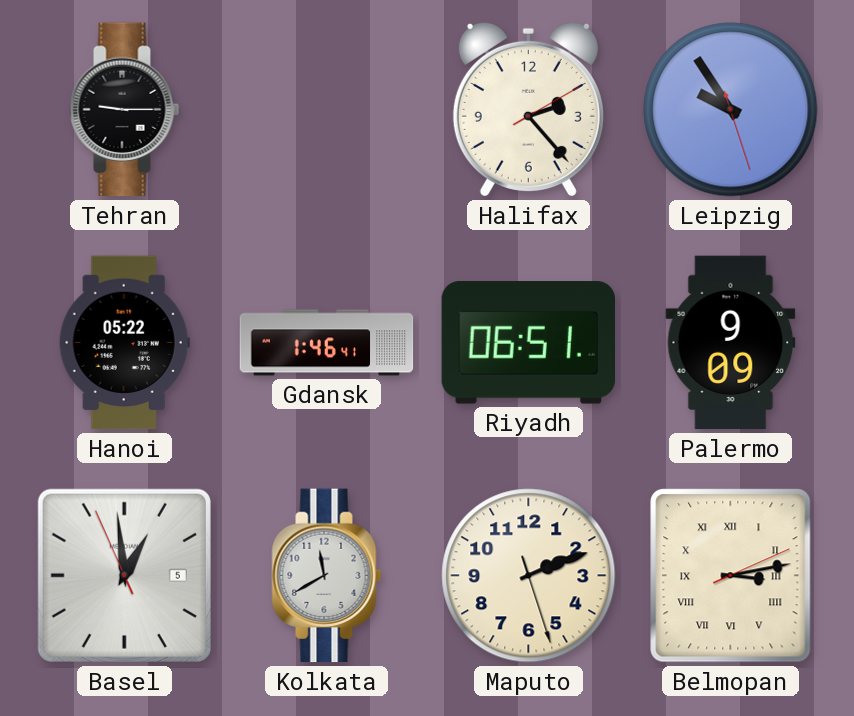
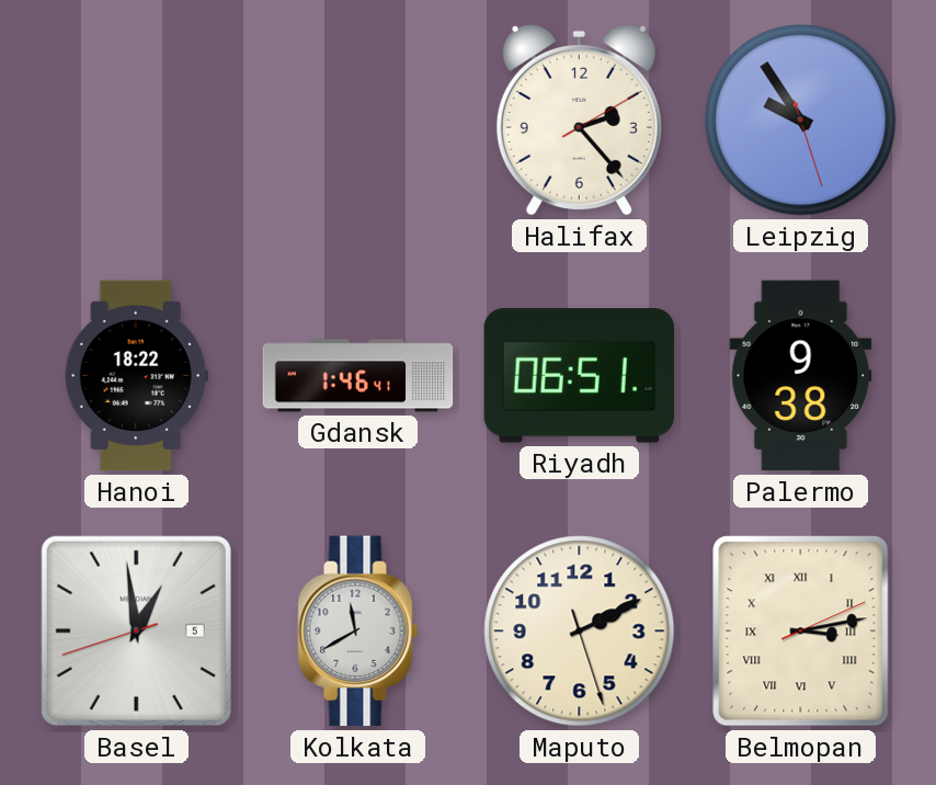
Tehran: 9:15 -> none
Hanoi: 05:22 -> 18:22
Palermo: 9:09 -> 9:38
Basel: 12:58:56 -> 12:58:42
Maputo: 2:11 -> 2:10
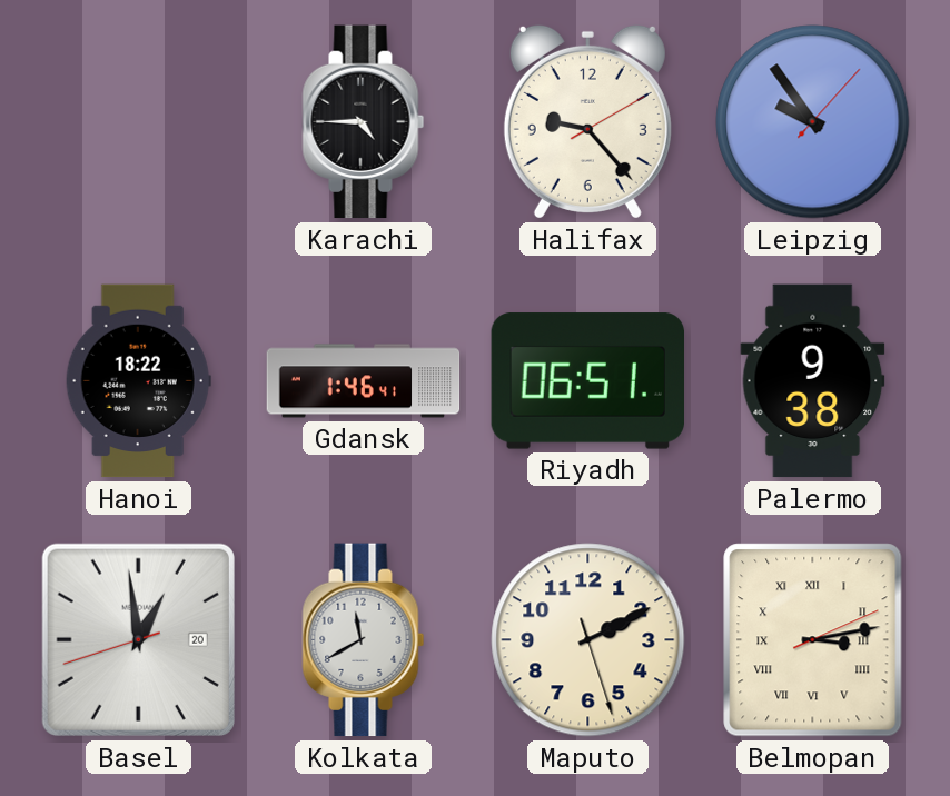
Karachi: none -> 4:45
Halifax: 2:23 -> 9:23
Leipzig: 9:54:27 -> 9:54:07
Basel date: 5 -> 20
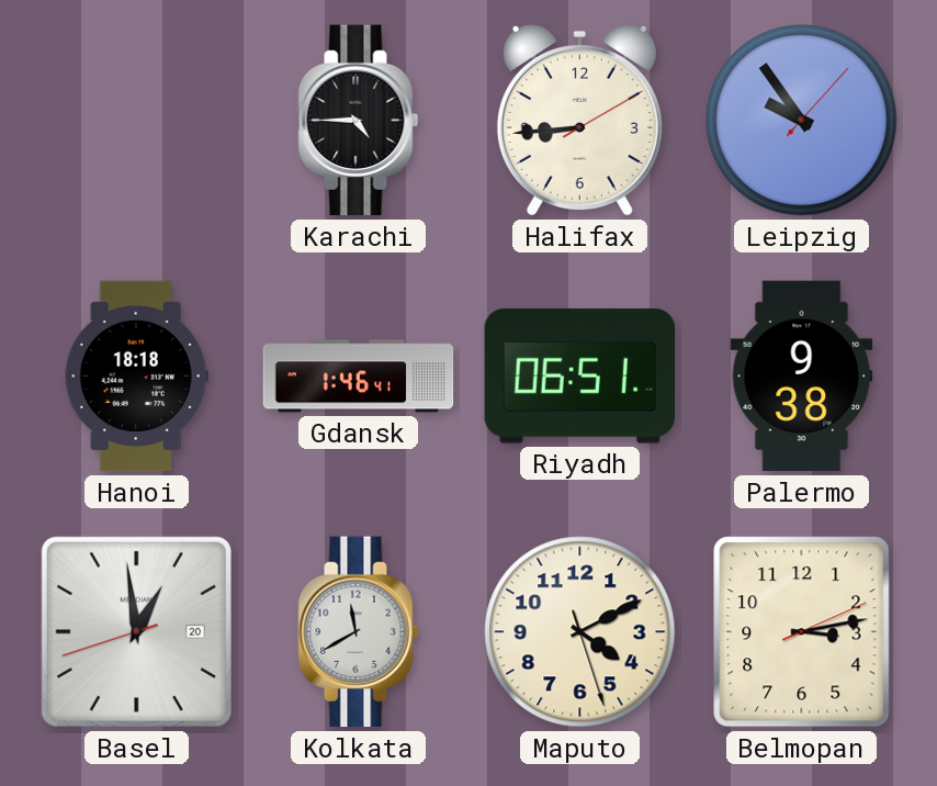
Halifax: 9:23 -> 8:44
Hanoi: 18:22 -> 18:18
Maputo: 2:10 -> 4:10
Belmopan numerals: Roman -> Arabic
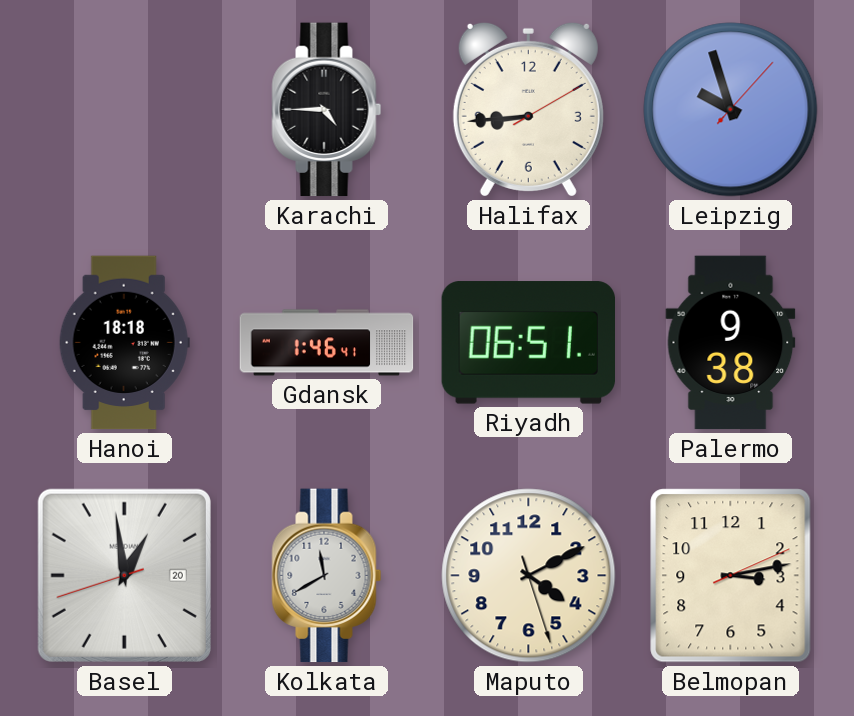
Leipzig: 9:54 -> 9:57
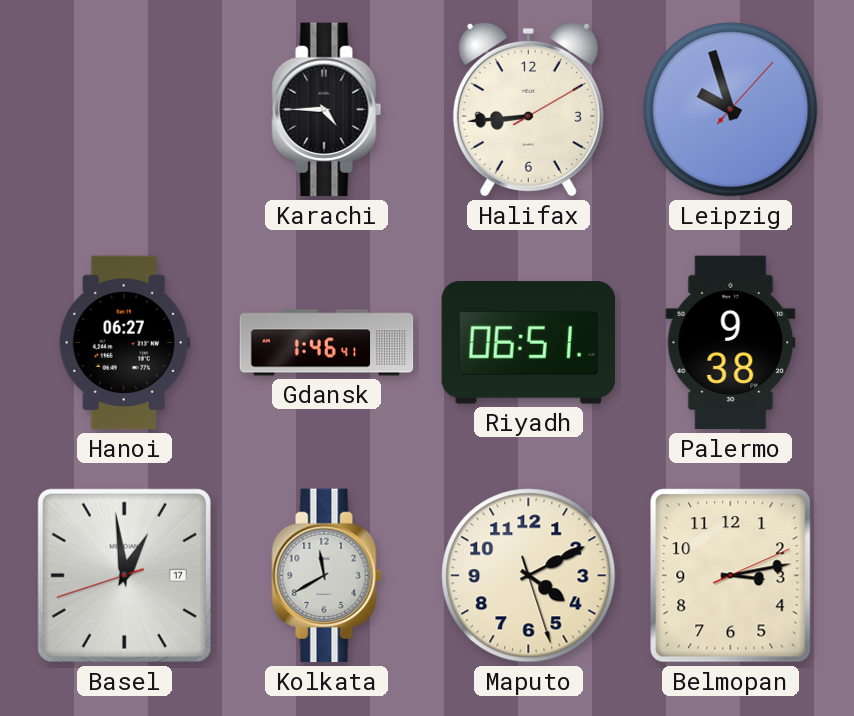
Hanoi: 18:18 -> 06:27
Basel date: 20 -> 17
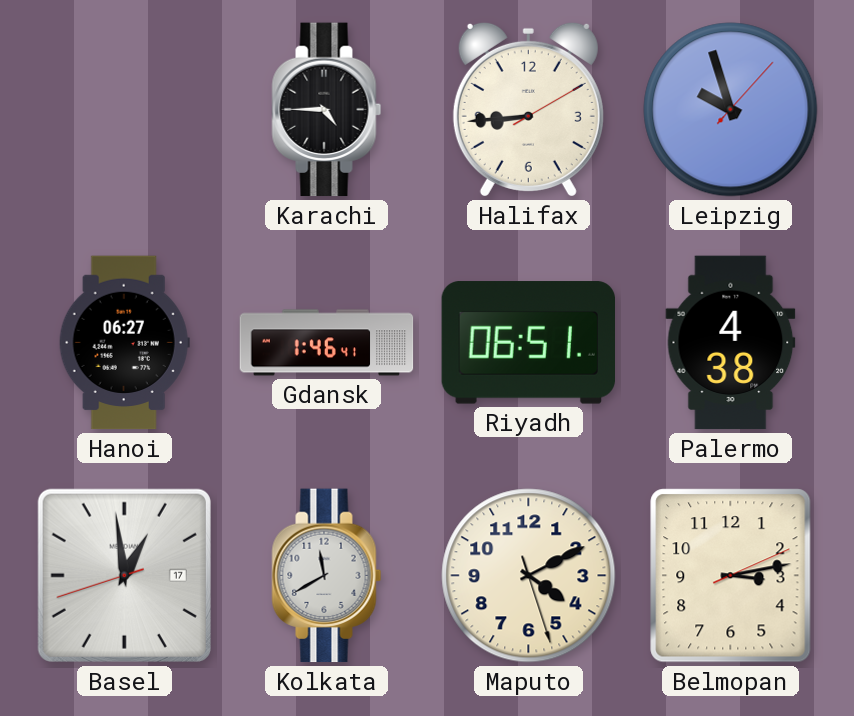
Palermo: 9:38 -> 4:38
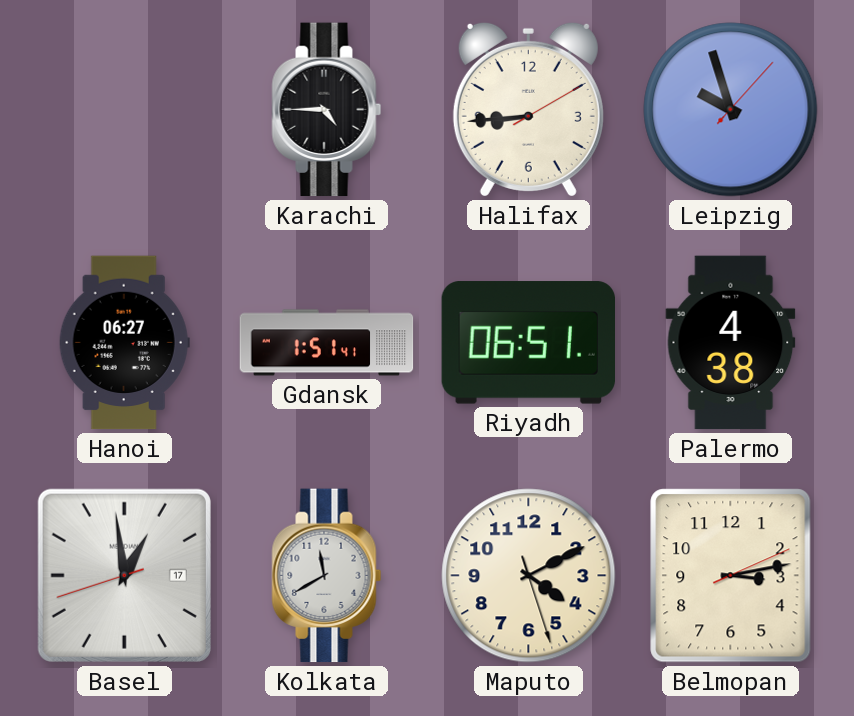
Gdansk: 1:46 -> 1:51
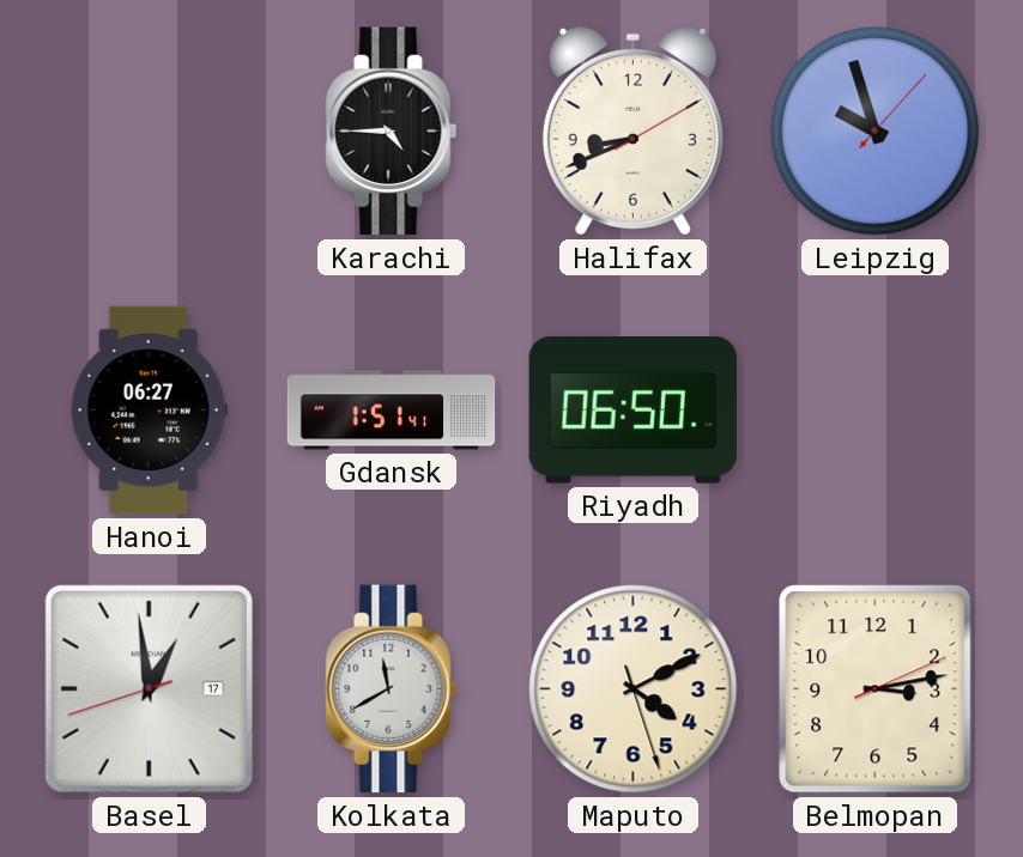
Halifax: 8:44 -> 8:41
Riyadh: 06:51 -> 06:50
Palermo: 4:38 -> none
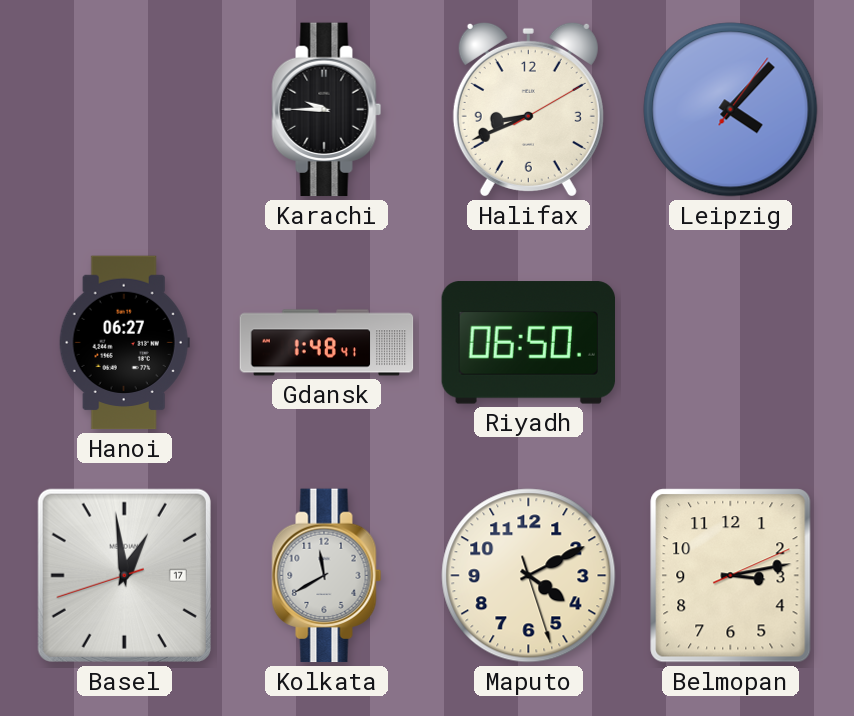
Karachi: 4:45 -> 9:45
Leipzig: 9:57 -> 4:07
Gdansk: 1:51 -> 1:48
